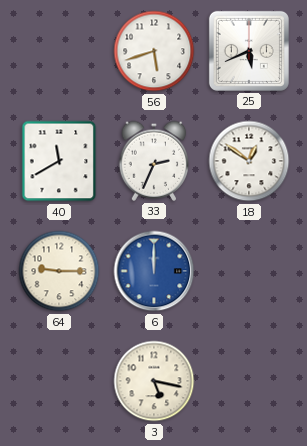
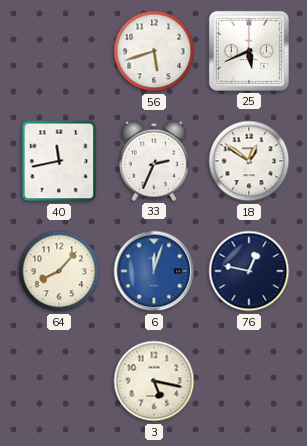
40: 11:40 -> 11:43
64: 9:15 -> 8:07
6: 12:00 -> 12:03
76: none -> 12:47
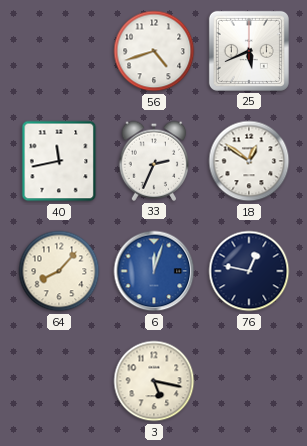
56: 5:42 -> 4:42
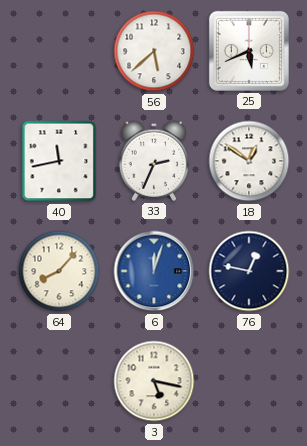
56: 4:42 -> 5:38
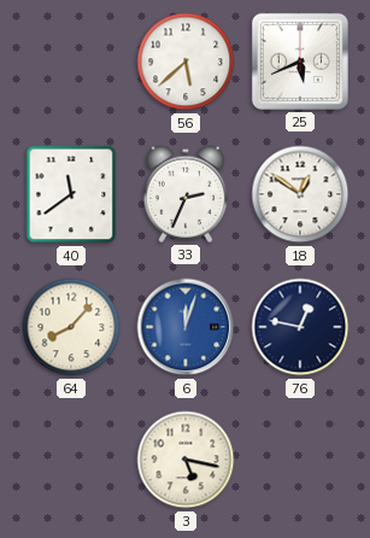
40: 11:43 -> 11:39
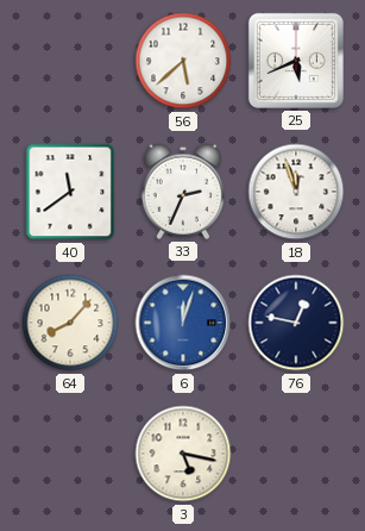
18: 12:51 -> 11:57
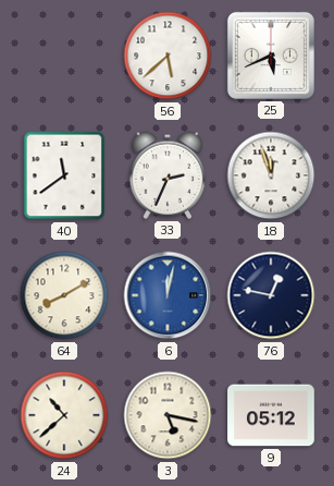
64: 8:07 -> 8:10
6: 12:03 -> 12:02
24: none -> 10:38
9: none -> 05:12
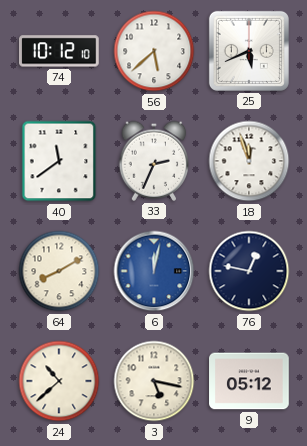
74: none -> 10:12
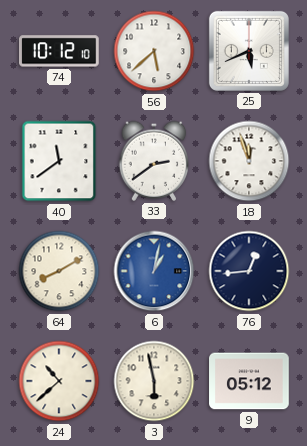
33: 2:34 -> 2:39
6: 12:02 -> 1:02
76: 12:47 -> 12:44
3: 5:17 -> 5:58
